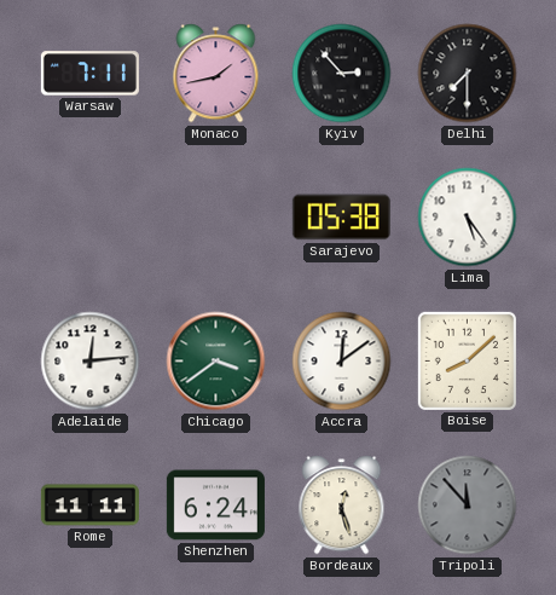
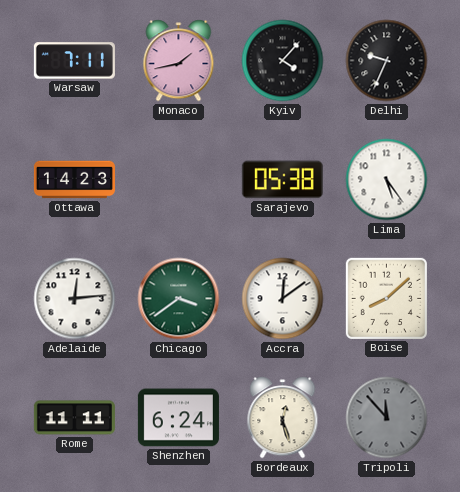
Kyiv: 2:53 -> 4:07
Delhi: 7:30 -> 9:34
Ottawa: none -> 14:23
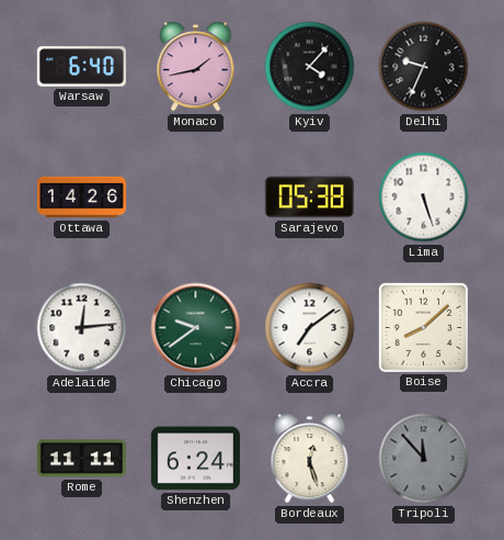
Warsaw: 7:11 -> 6:40
Ottawa: 14:23 -> 14:26
Lima: 5:24 -> 5:27
Chicago: 3:39 -> 9:39
Accra: 12:09 -> 7:09
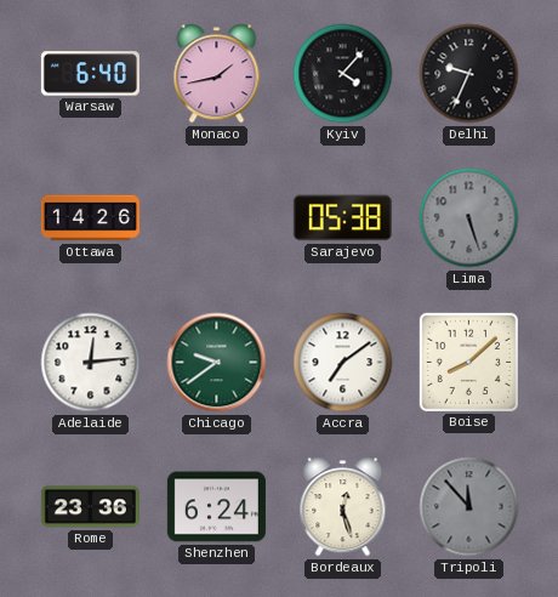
Lima dial: white -> grey
Rome: 11:11 -> 23:36
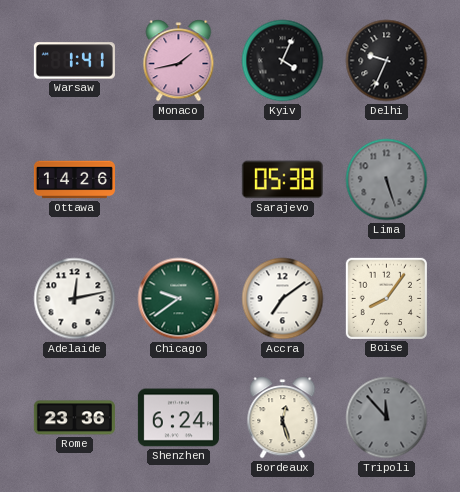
Warsaw: 6:40 -> 1:41
Kyiv: 4:07 -> 4:04
Adelaide: 12:14 -> 12:13
Boise: 8:08 -> 8:06
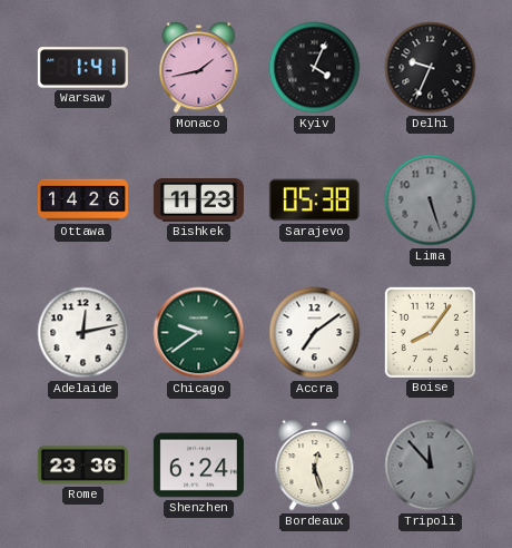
Bishkek: none -> 11:23
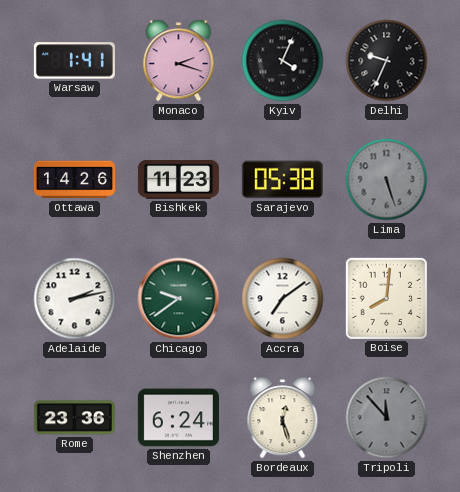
Monaco: 1:43 -> 2:18
Adelaide: 12:13 -> 2:13
Boise: 8:06 -> 8:01
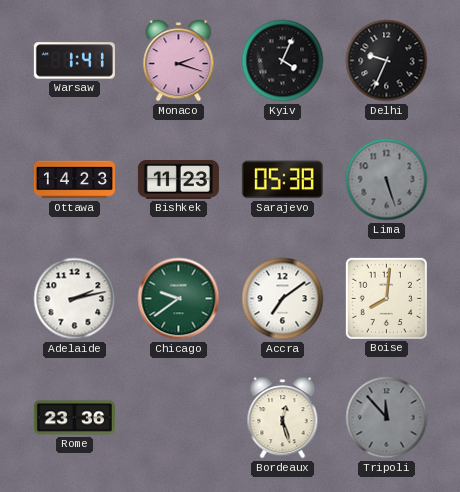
Ottawa: 14:26 -> 14:23
Shenzhen: 6:24 -> none
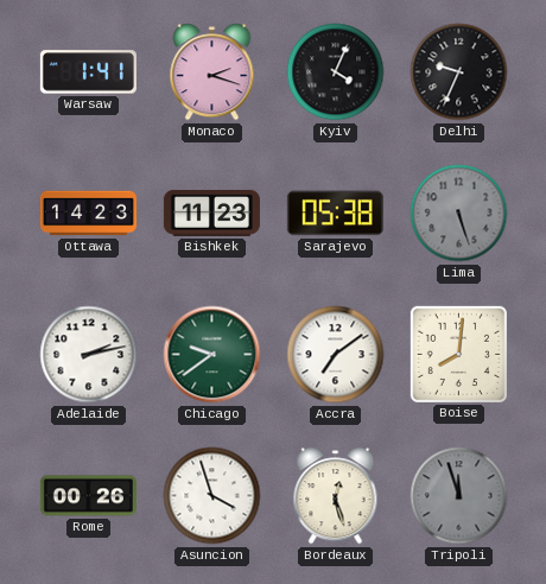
Rome: 23:36 -> 00:26
Asuncion: none -> 3:57
Tripoli: 11:53 -> 11:57
